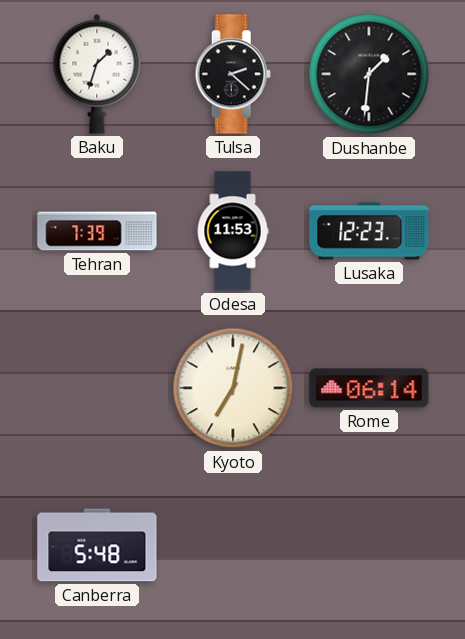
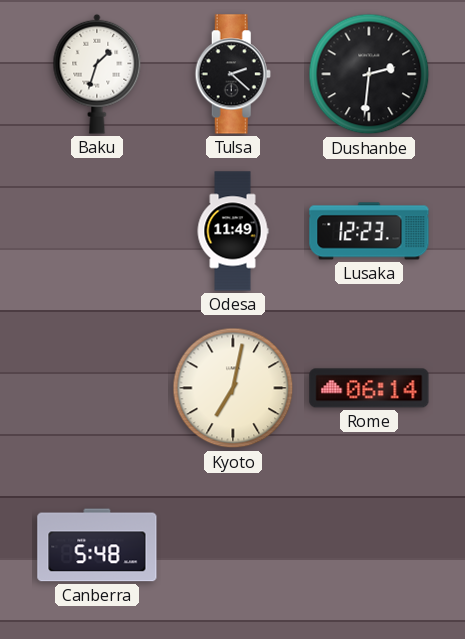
Dushanbe: 1:31 -> 2:31
Tehran: 7:39 -> none
Odesa: 11:53 -> 11:49
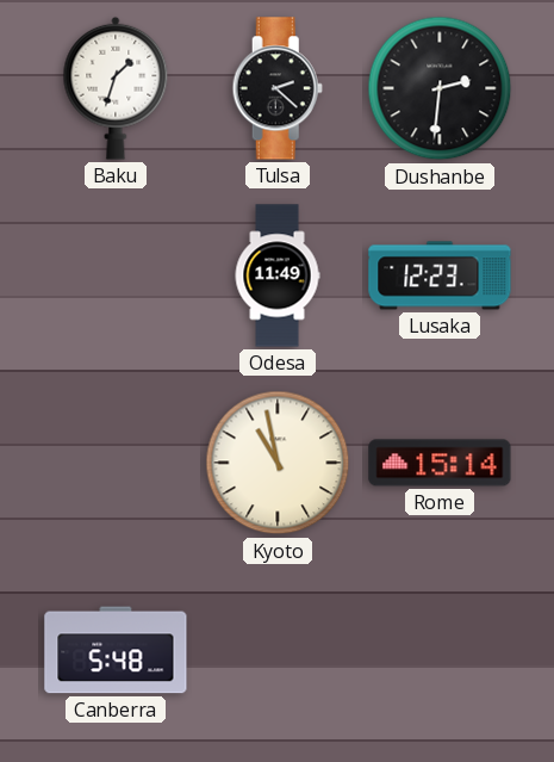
Kyoto: 7:02 -> 10:58
Rome: 06:14 -> 15:14
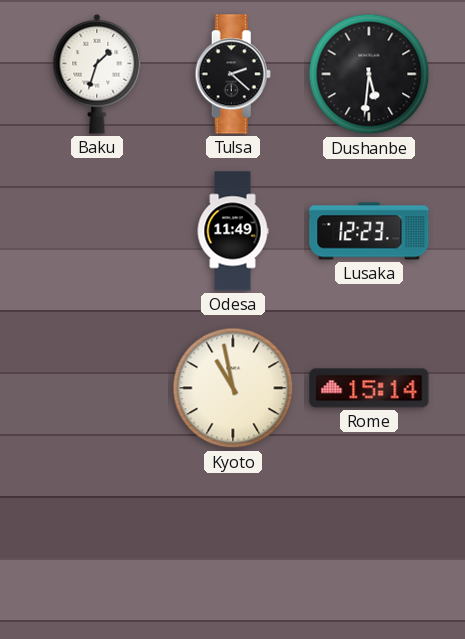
Dushanbe: 2:31 -> 5:31
Canberra: 5:48 -> none
